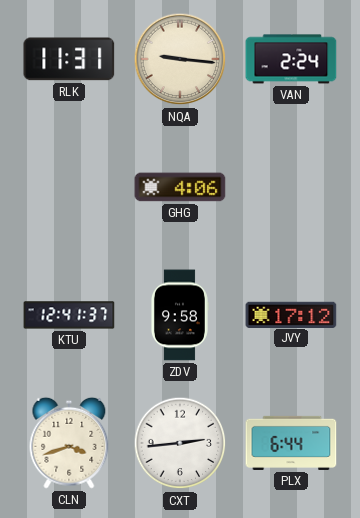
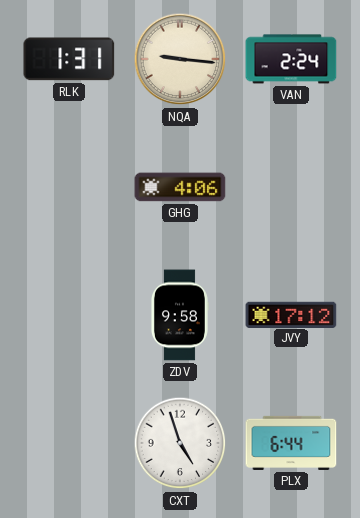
RLK: 11:31 -> 1:31
KTU: 12:41 -> none
CLN: 3:42 -> none
CXT: 2:44 -> 4:57
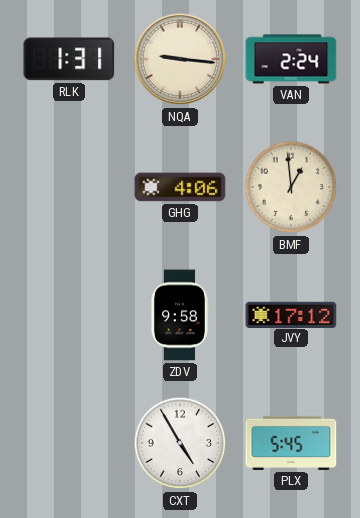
BMF: none -> 12:59
CXT: 4:57 -> 4:55
PLX: 6:44 -> 5:45
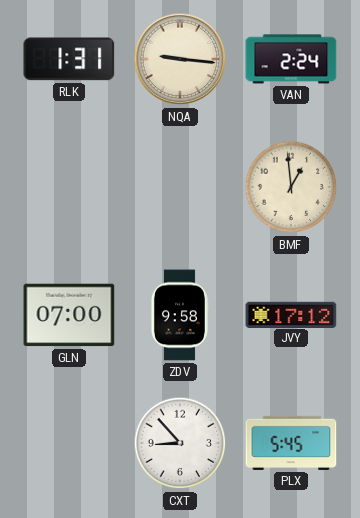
GHG: 4:06 -> none
GLN: none -> 07:00
CXT: 4:55 -> 8:53
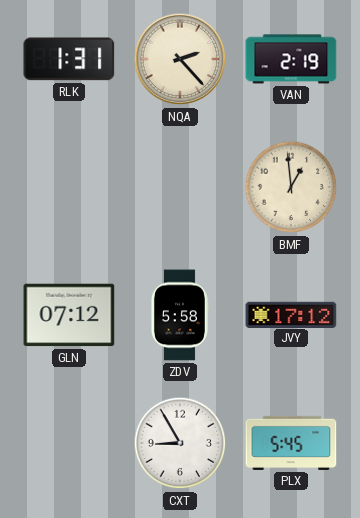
NQA: 9:16 -> 2:23
VAN: 2:24 -> 2:19
GLN: 07:00 -> 07:12
ZDV: 9:58 -> 5:58
CXT: 8:53 -> 8:55
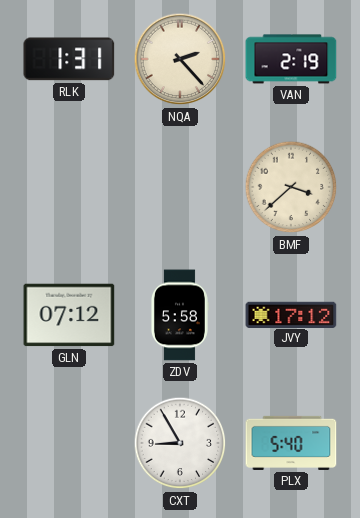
BMF: 12:59 -> 3:38
PLX: 5:45 -> 5:40
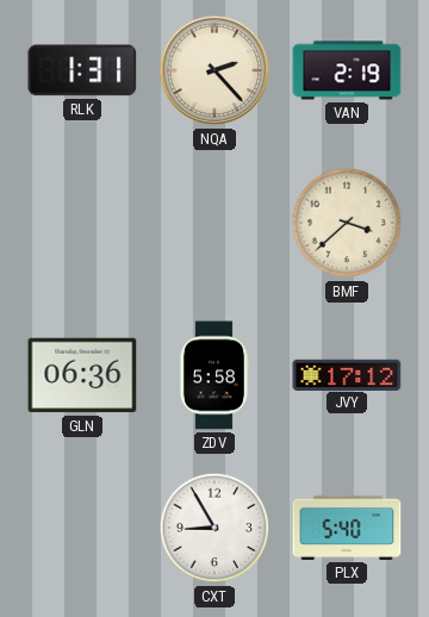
GLN: 07:12 -> 06:36
